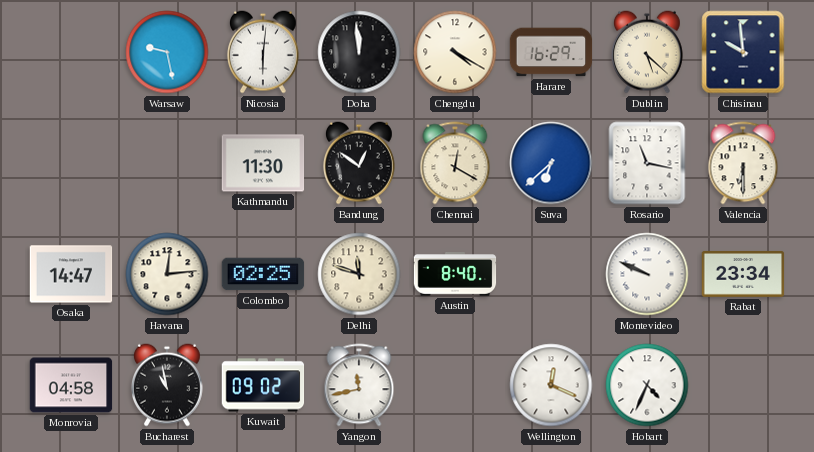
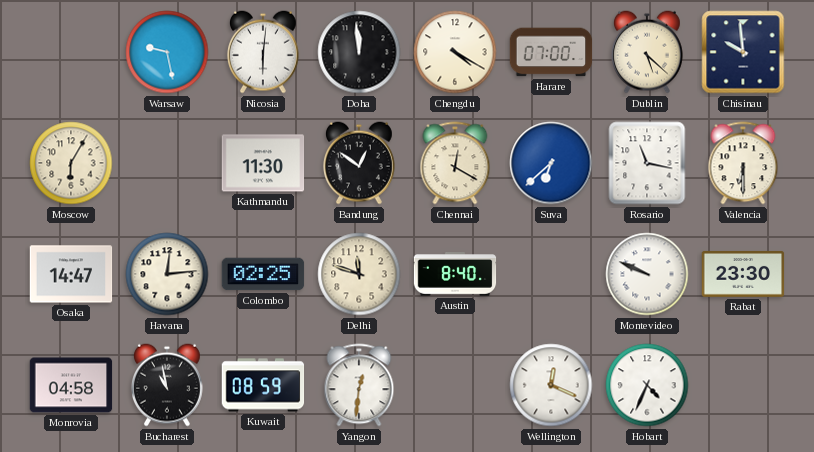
Harare: 16:29 -> 07:00
Moscow: none -> 6:05
Rabat: 23:34 -> 23:30
Kuwait: 09:02 -> 08:59
Yangon: 11:43 -> 12:31
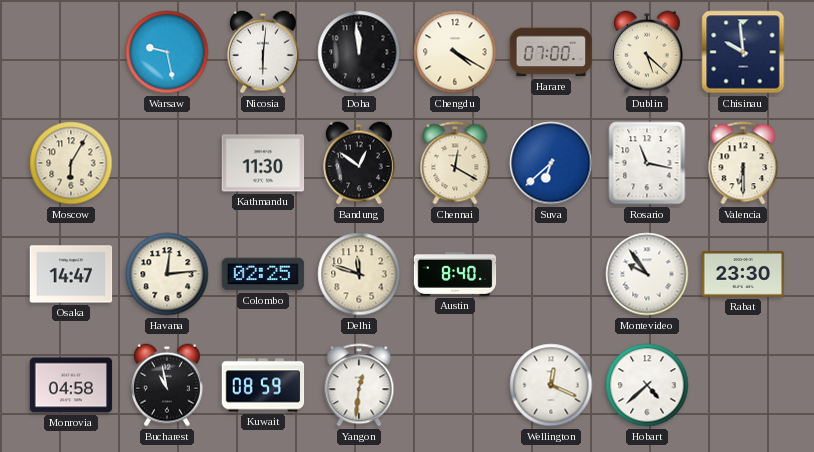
Montevideo: 9:49 -> 9:54
Hobart: 4:34 -> 4:38
